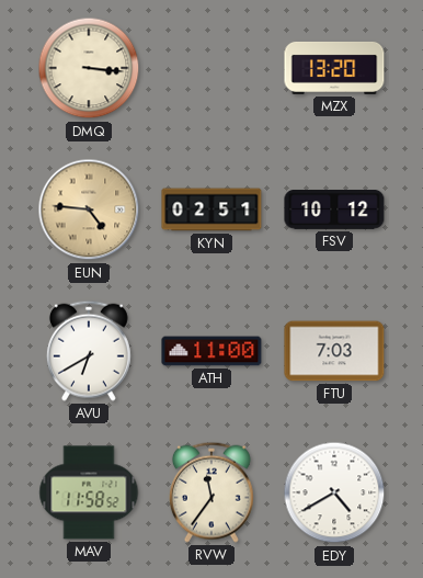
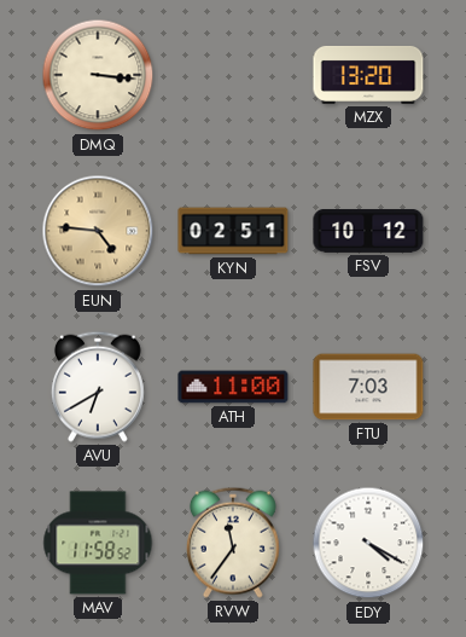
EDY: 4:40 -> 4:20
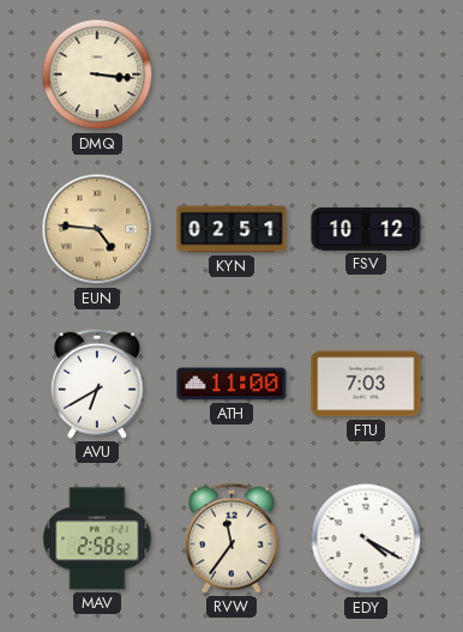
MZX: 13:20 -> none
MAV: 11:58 -> 2:58
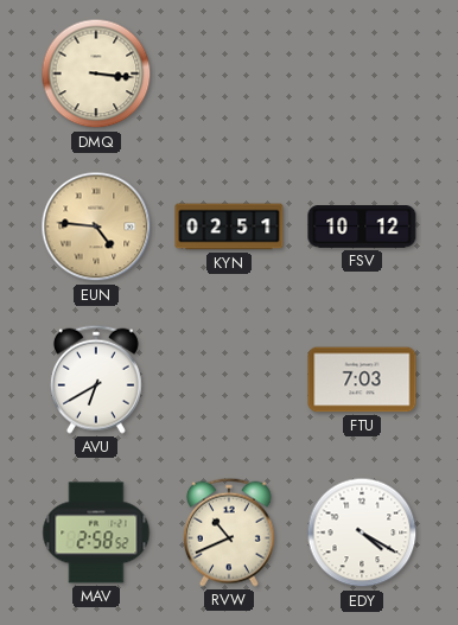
ATH: 11:00 -> none
RVW: 11:36 -> 10:41
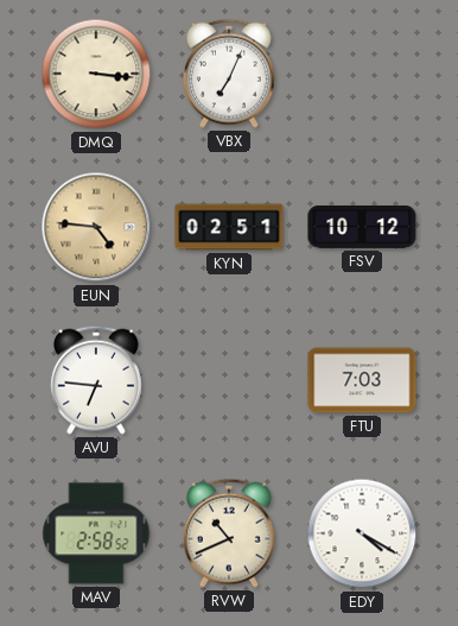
VBX: none -> 7:04
AVU: 6:40 -> 6:46
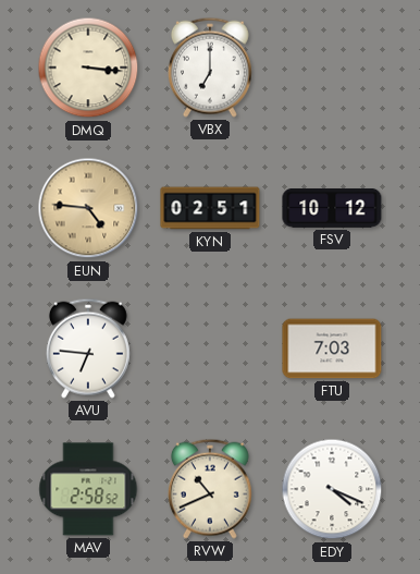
VBX: 7:04 -> 7:00
EDY: 4:20 -> 4:19
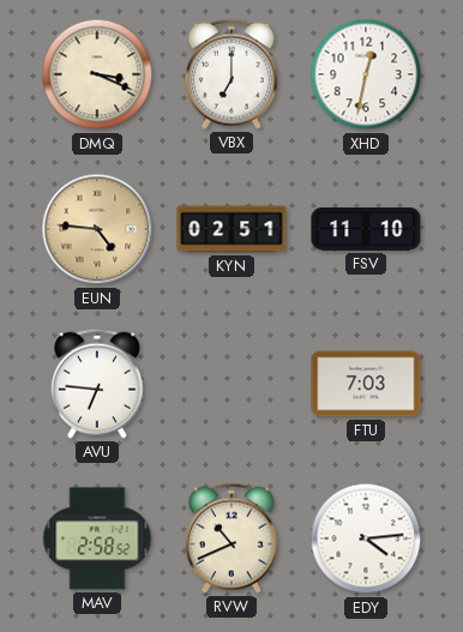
DMQ: 3:16 -> 3:19
XHD: none -> 12:32
FSV: 10:12 -> 11:10
EDY: 4:19 -> 4:14
